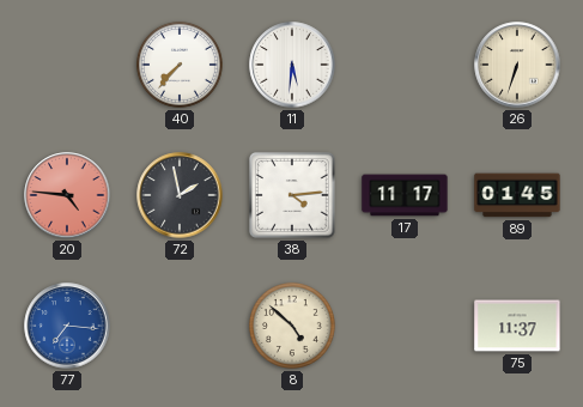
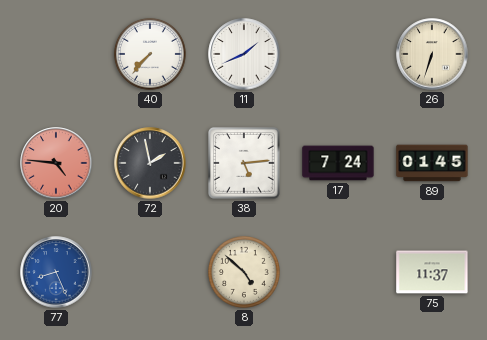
11: 5:31 -> 1:41
38: 4:14 -> 5:14
17: 11:17 -> 7:24
77: 7:16 -> 8:26
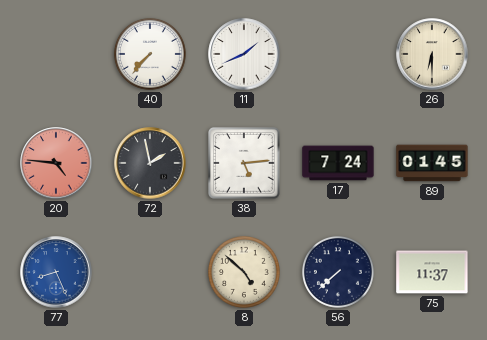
26: 6:33 -> 6:30
56: none -> 7:38
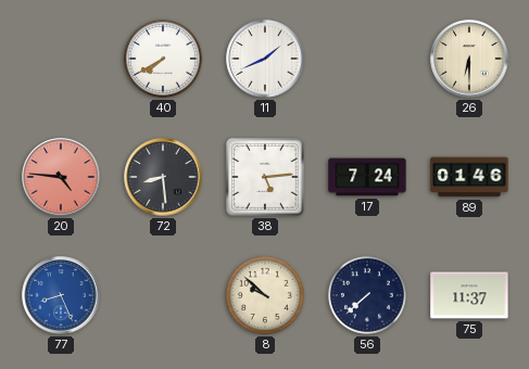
40: 7:37 -> 7:40
72: 1:58 -> 8:29
89: 01:45 -> 01:46
8: 4:52 -> 9:52
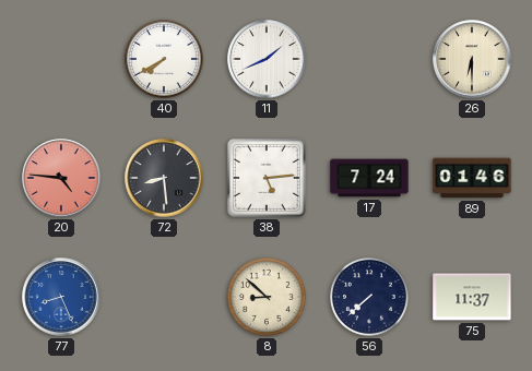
8: 9:52 -> 8:52
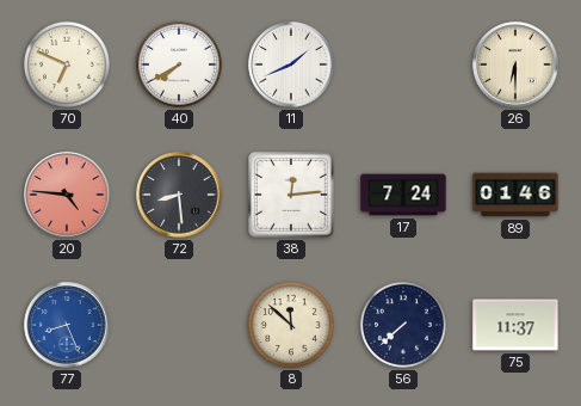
70: none -> 6:49
38: 5:14 -> 12:14
8: 8:52 -> 11:52
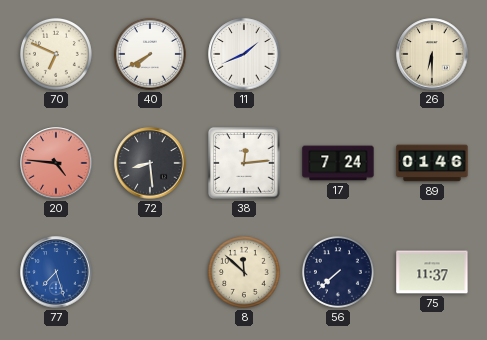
77: 8:26 -> 7:27
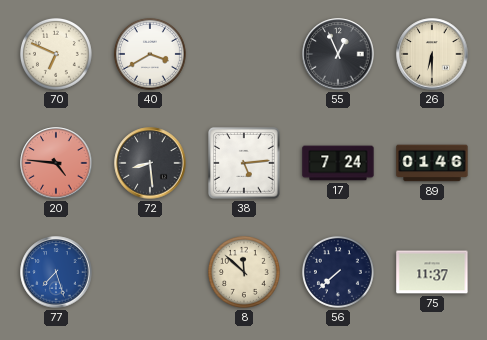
40: 7:40 -> 3:40
11: 1:41 -> none
55: none -> 12:56
38: 12:14 -> 5:14
